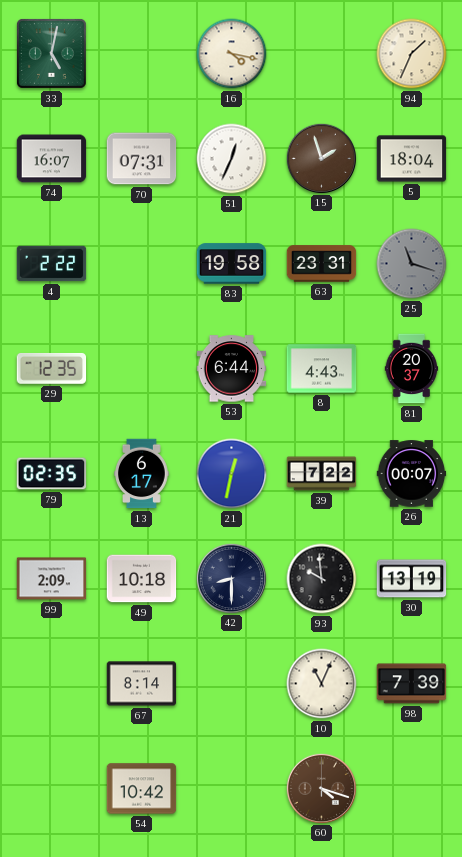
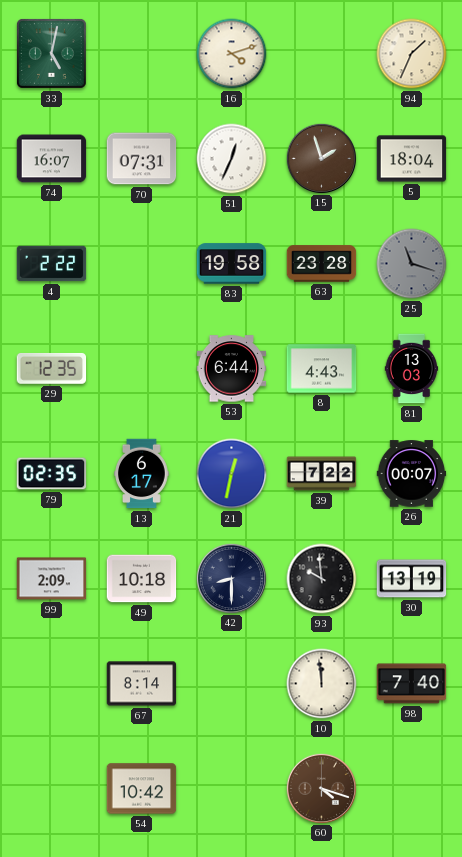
16: 4:17 -> 4:12
63: 23:31 -> 23:28
81: 20:37 -> 13:03
10: 11:04 -> 11:59
98: 7:39 -> 7:40
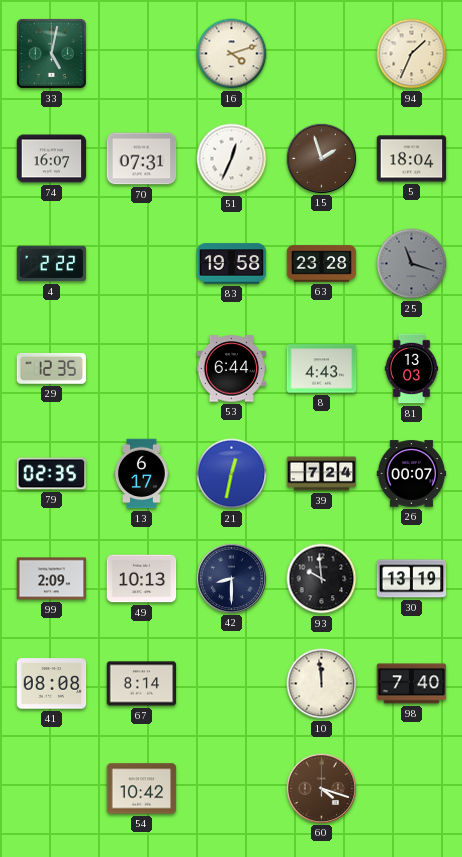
39: 7:22 -> 7:24
49: 10:18 -> 10:13
41: none -> 08:08
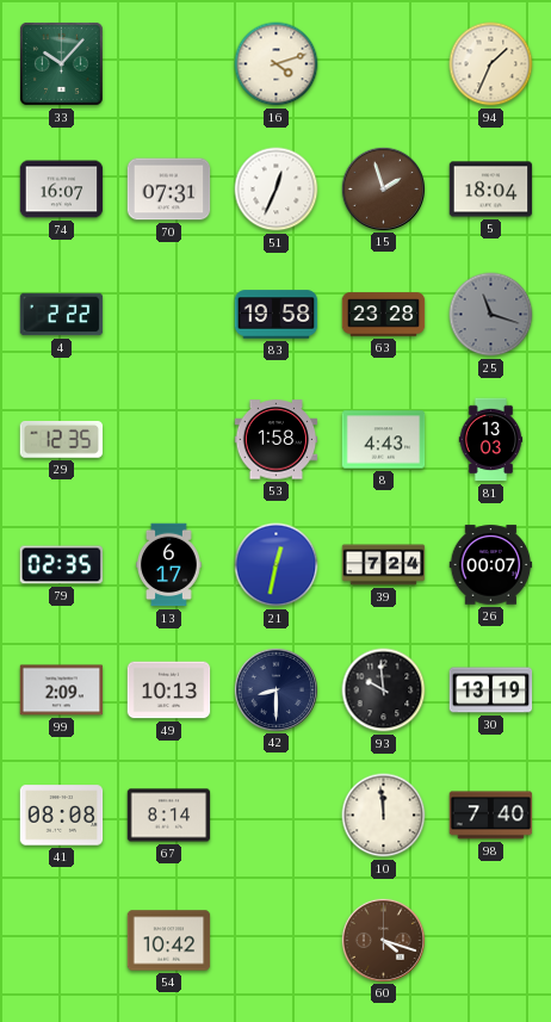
33: 5:02 -> 10:07
53: 6:44 -> 1:58
